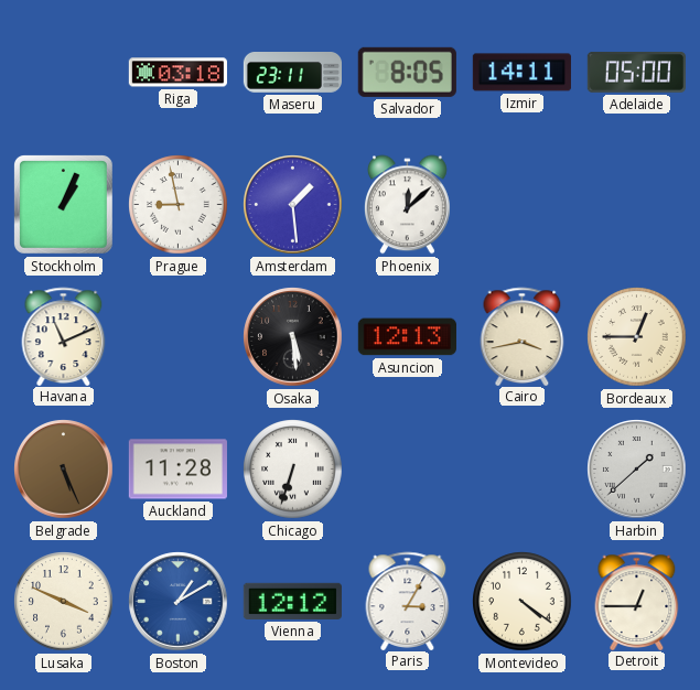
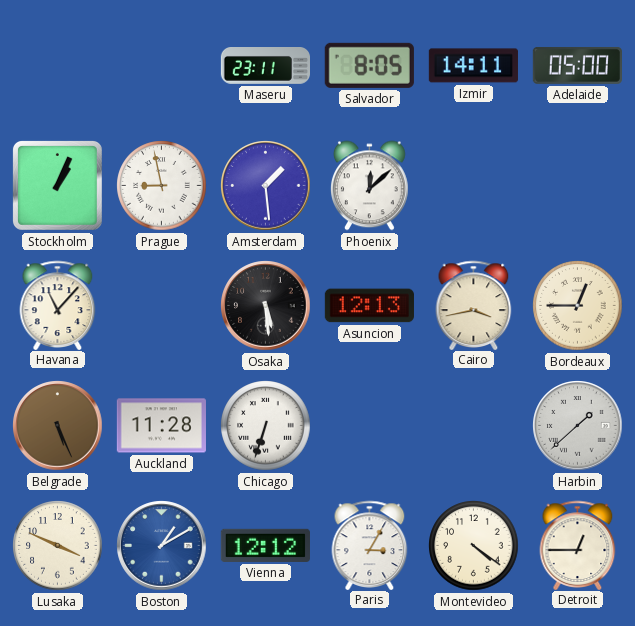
Riga: 03:18 -> none
Havana: 11:11 -> 11:07
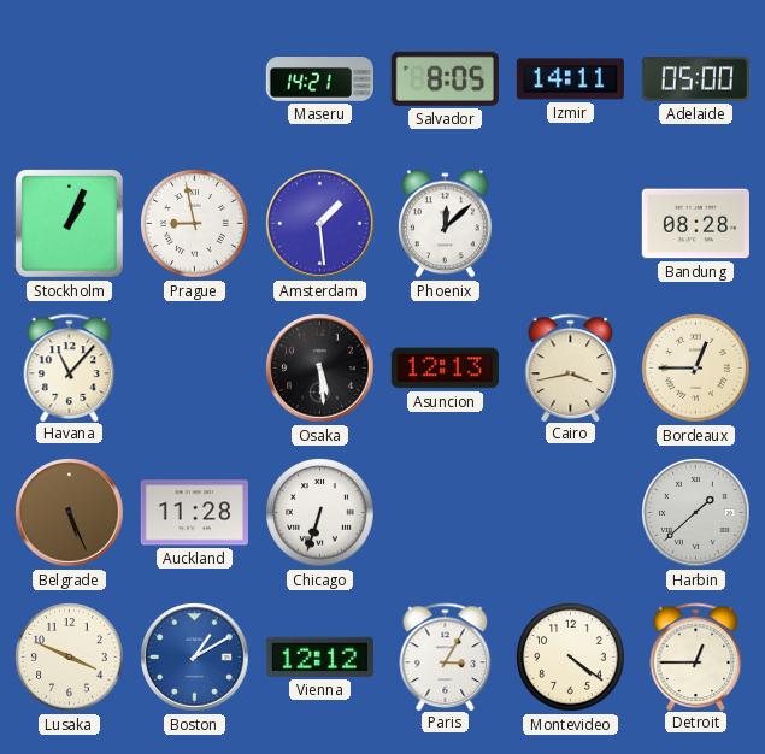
Maseru: 23:11 -> 14:21
Bandung: none -> 08:28
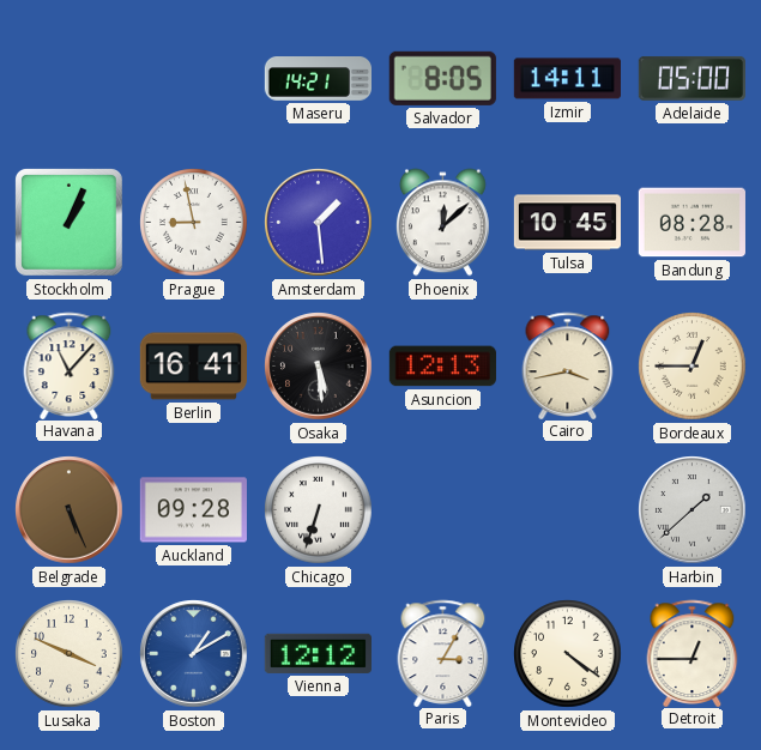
Tulsa: none -> 10:45
Berlin: none -> 16:41
Auckland: 11:28 -> 09:28
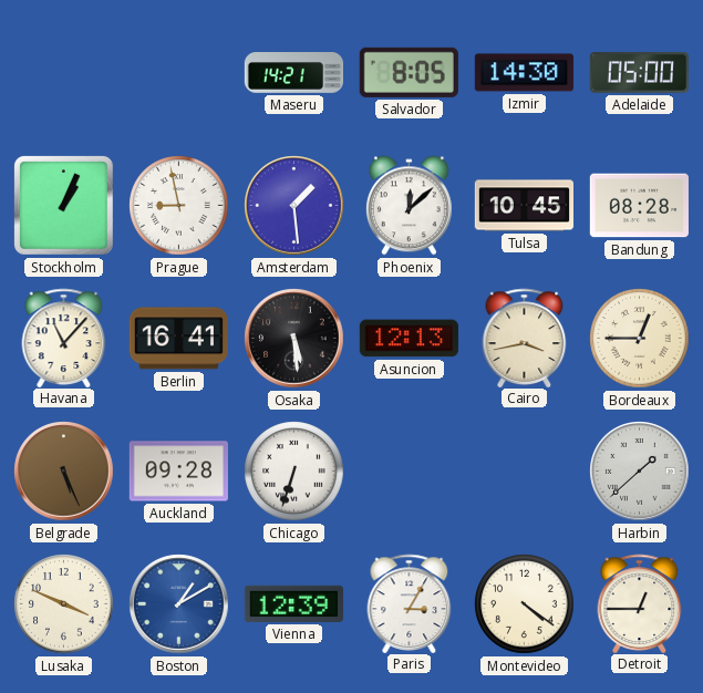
Izmir: 14:11 -> 14:30
Vienna: 12:12 -> 12:39
